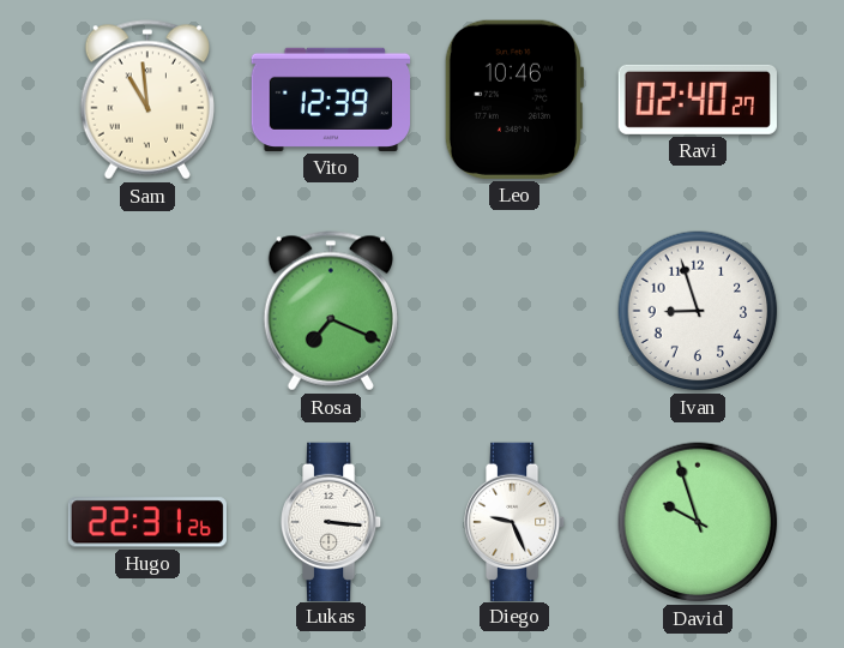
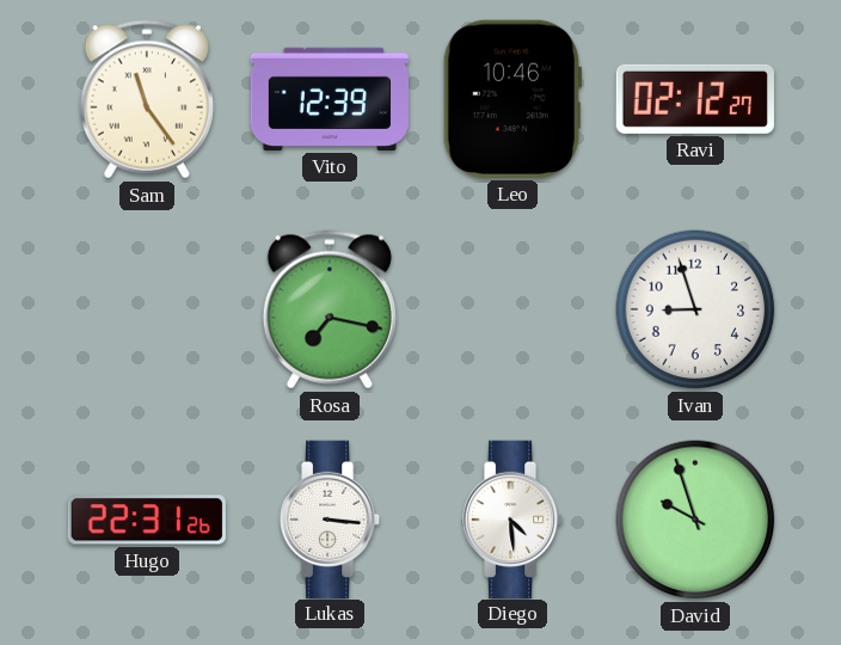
Sam: 10:59 -> 11:24
Ravi: 02:40 -> 02:12
Rosa: 7:19 -> 7:17
Diego: 9:26 -> 4:29
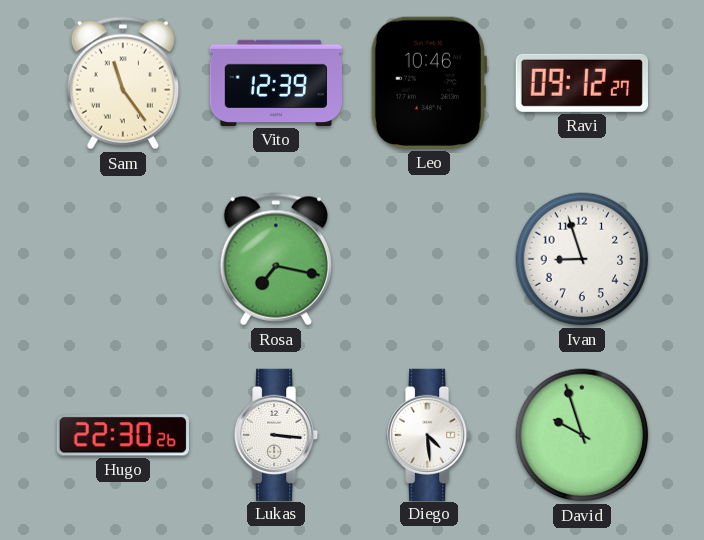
Ravi: 02:12 -> 09:12
Hugo: 22:31 -> 22:30
